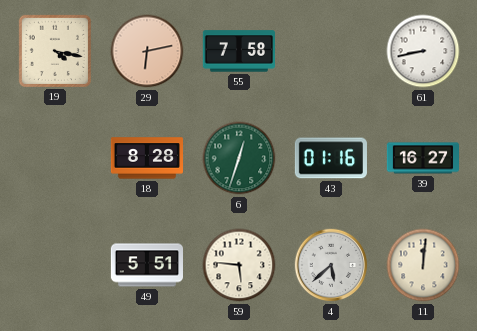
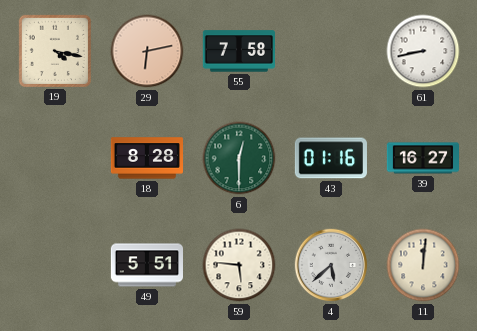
6: 12:33 -> 12:30
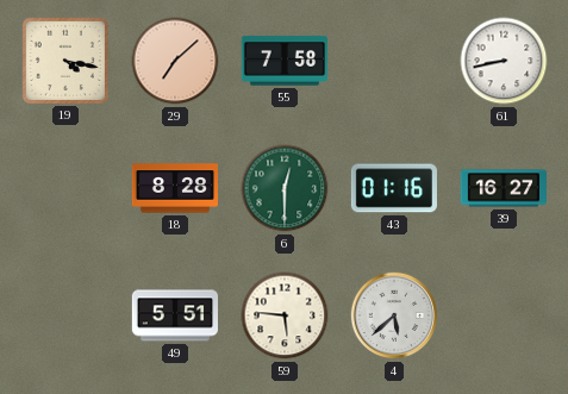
29: 6:13 -> 7:08
11: 12:01 -> none
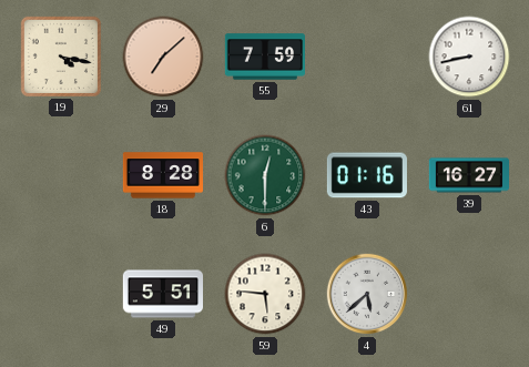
55: 7:58 -> 7:59
